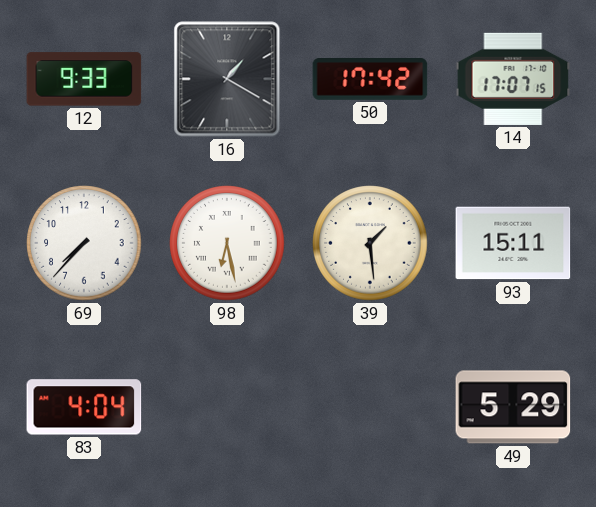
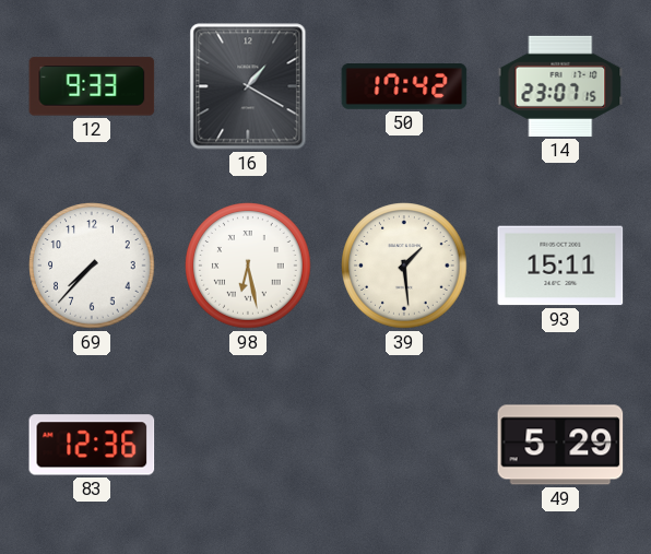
14: 17:07 -> 23:07
83: 4:04 -> 12:36
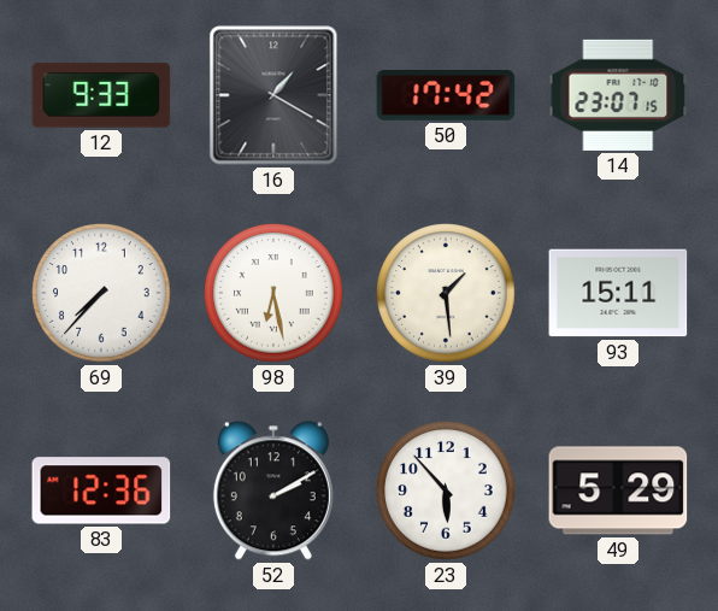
52: none -> 2:10
23: none -> 5:53
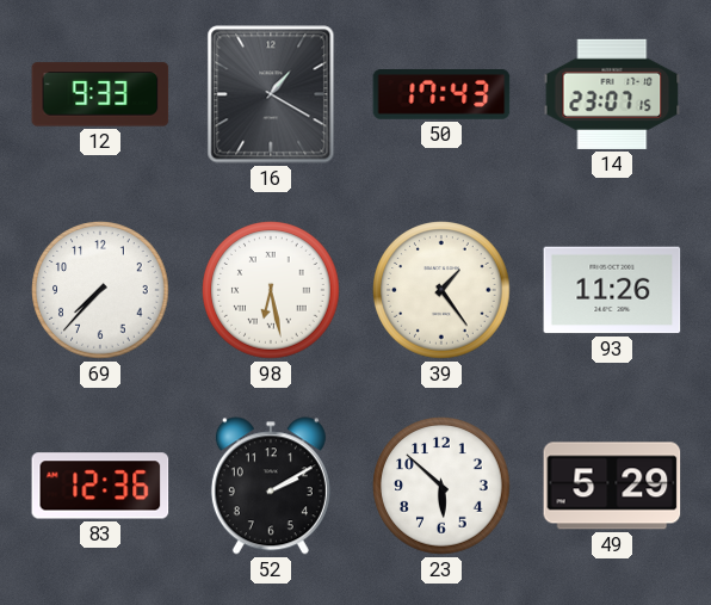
50: 17:42 -> 17:43
39: 1:29 -> 1:24
93: 15:11 -> 11:26
23: 5:53 -> 5:52
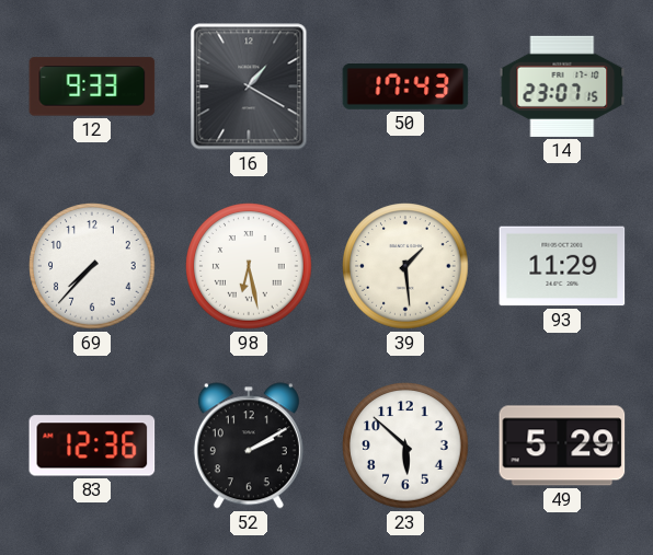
39: 1:24 -> 1:29
93: 11:26 -> 11:29
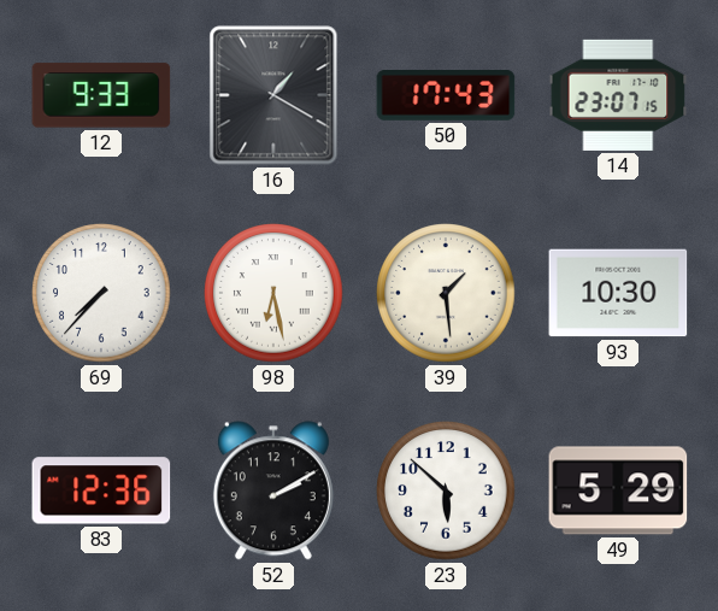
93: 11:29 -> 10:30
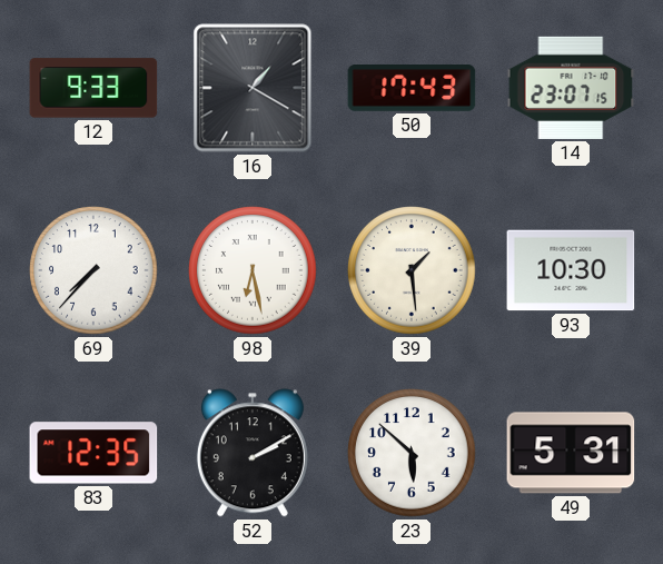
83: 12:36 -> 12:35
49: 5:29 -> 5:31
